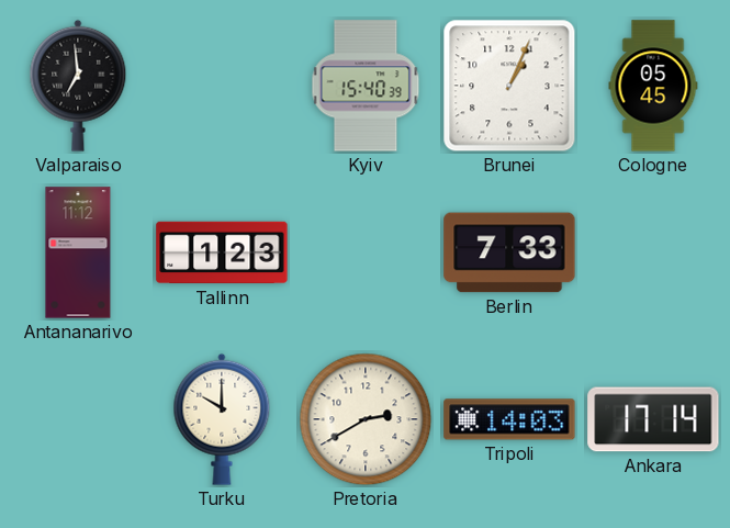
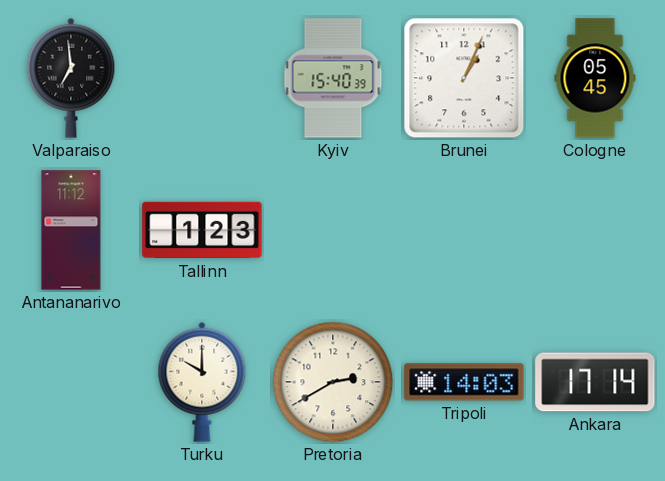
Berlin: 7:33 -> none
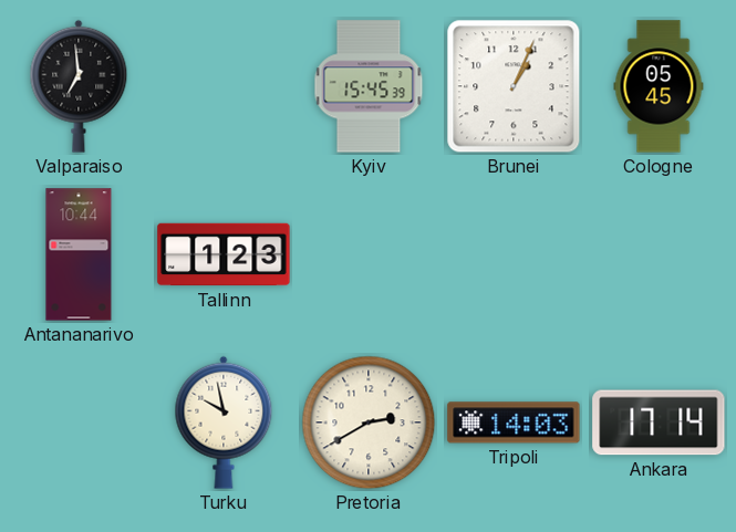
Kyiv: 15:40 -> 15:45
Antananarivo: 11:12 -> 10:44
Turku: 10:00 -> 9:58
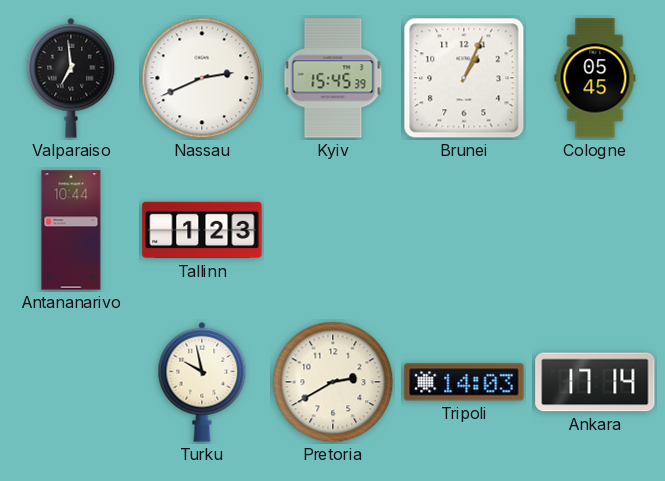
Nassau: none -> 2:41
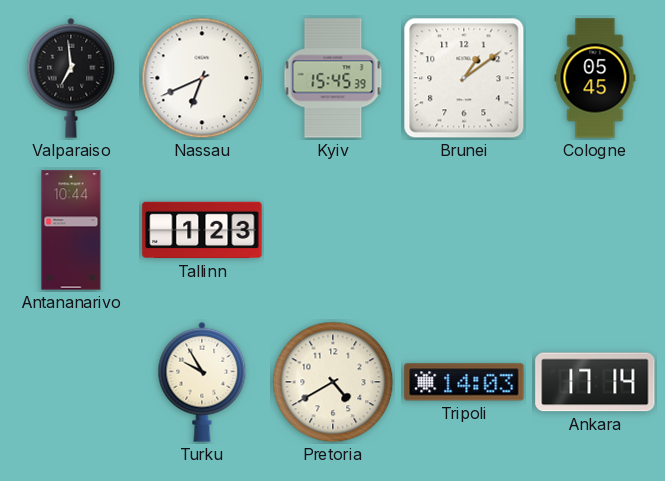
Nassau: 2:41 -> 6:41
Brunei: 1:04 -> 1:09
Turku: 9:58 -> 9:55
Pretoria: 2:40 -> 4:40
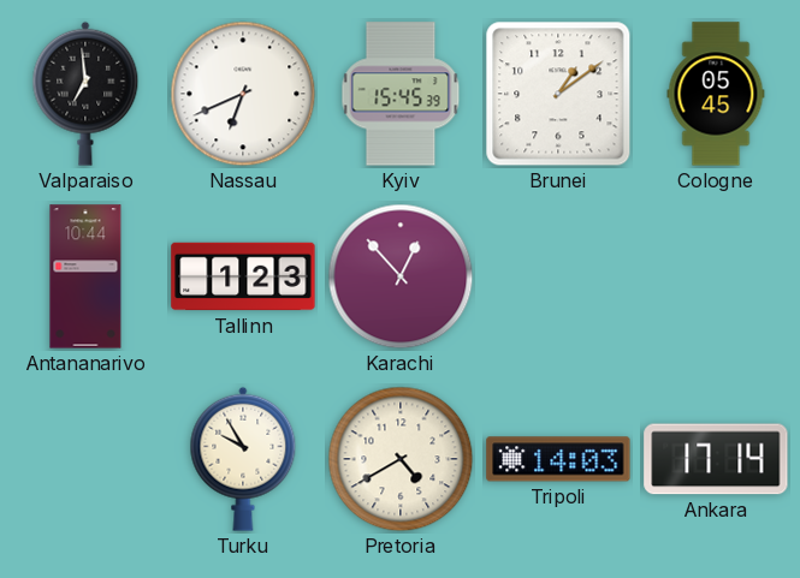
Karachi: none -> 12:53
